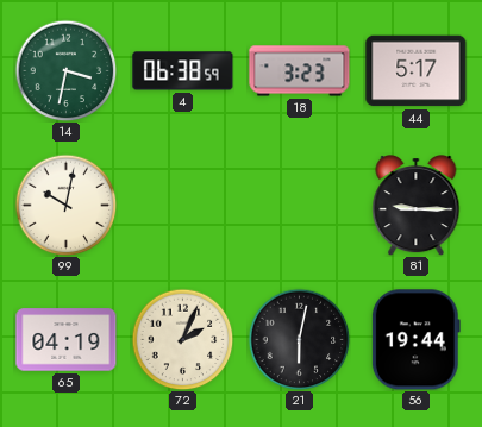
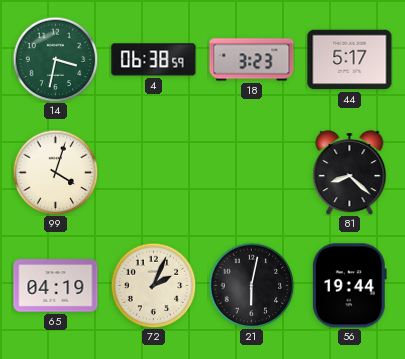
99: 10:02 -> 4:03
81: 9:15 -> 8:22
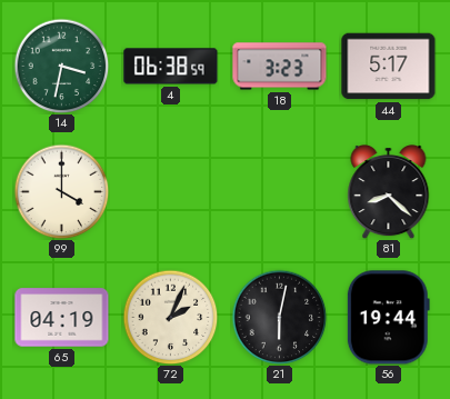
99: 4:03 -> 4:00
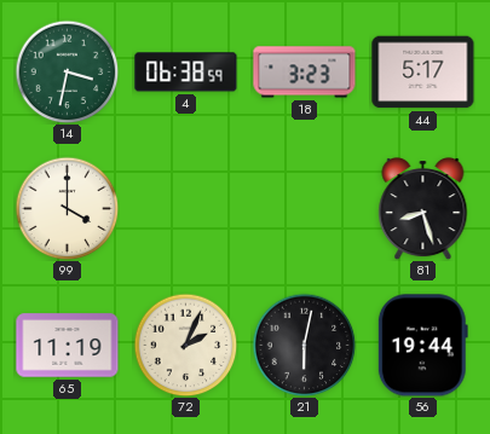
81: 8:22 -> 8:27
65: 04:19 -> 11:19
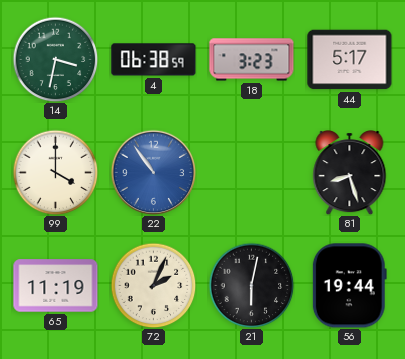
22: none -> 10:54
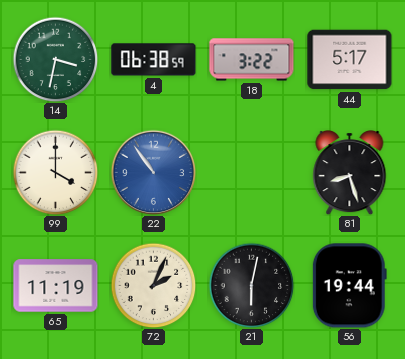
18: 3:23 -> 3:22
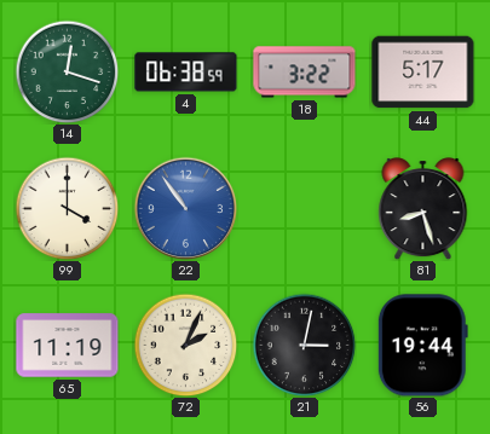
14: 3:32 -> 12:18
21: 6:02 -> 3:02
